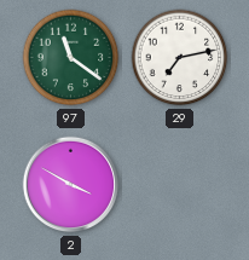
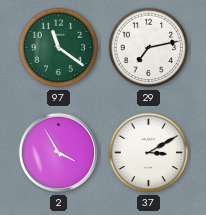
2: 3:50 -> 3:55
37: none -> 3:10
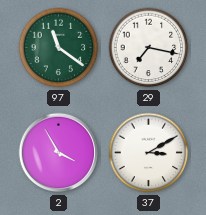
29: 7:13 -> 7:17
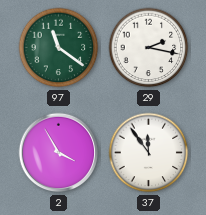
29: 7:17 -> 2:17
37: 3:10 -> 11:54
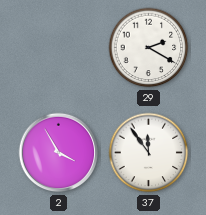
97: 11:21 -> none
29: 2:17 -> 2:20
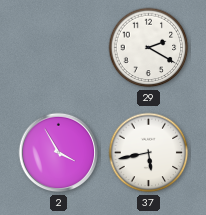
37: 11:54 -> 5:43
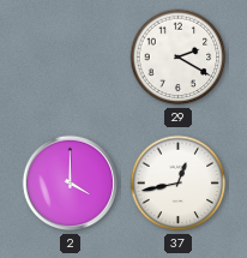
2: 3:55 -> 4:00
37: 5:43 -> 12:43
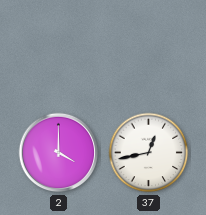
29: 2:20 -> none
